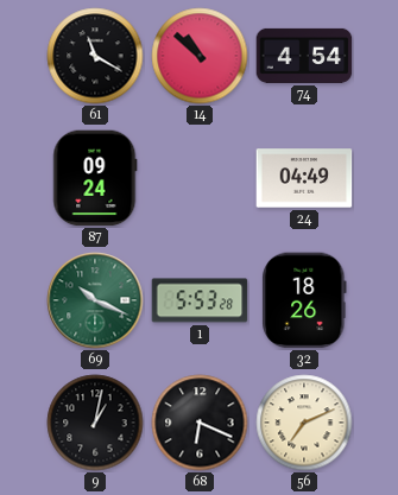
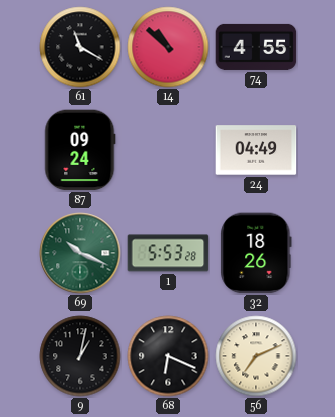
74: 4:54 -> 4:55
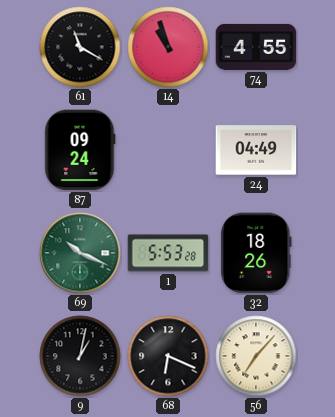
14: 10:52 -> 10:57
56: 7:11 -> 7:07
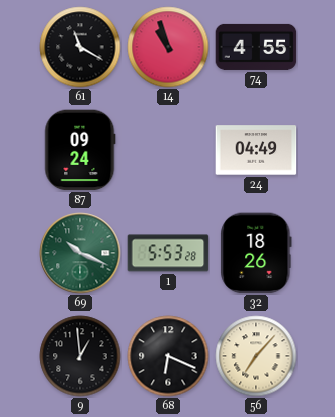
9: 1:02 -> 12:59
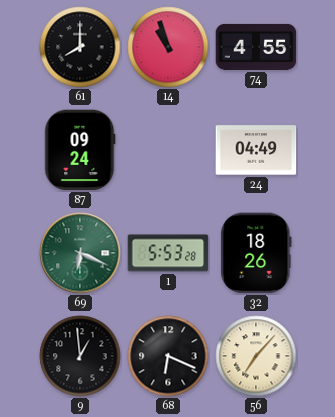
61: 11:20 -> 8:00
69: 10:19 -> 6:19
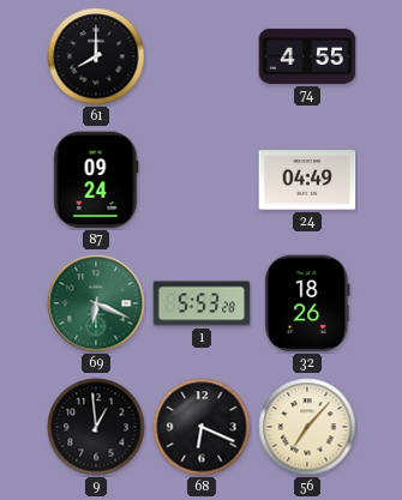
14: 10:57 -> none
